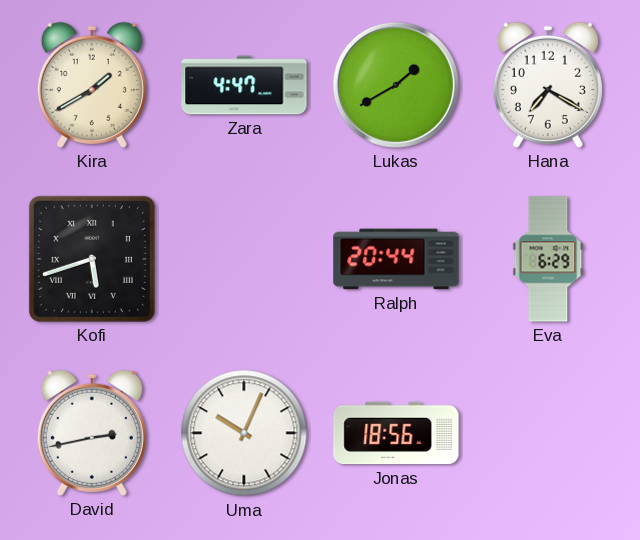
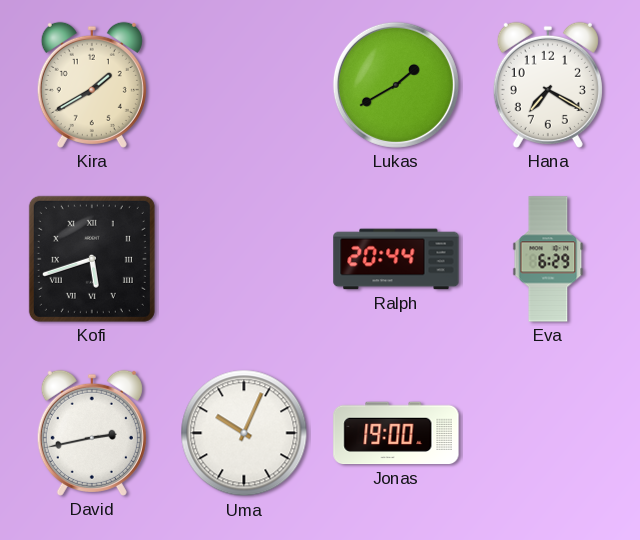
Zara: 4:47 -> none
Jonas: 18:56 -> 19:00
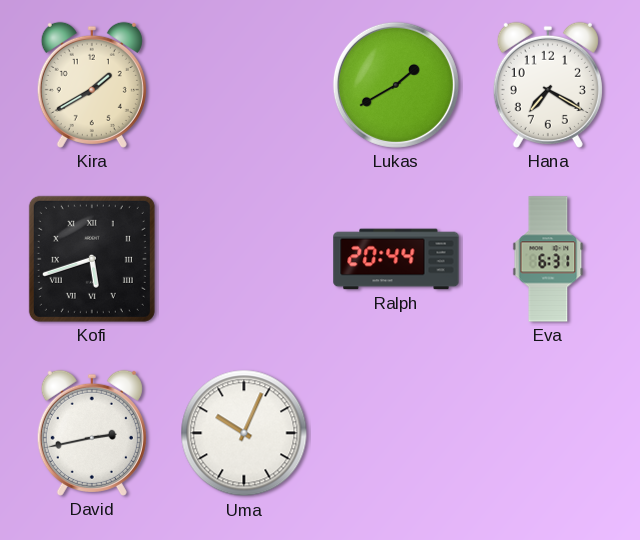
Eva: 6:29 -> 6:31
Jonas: 19:00 -> none
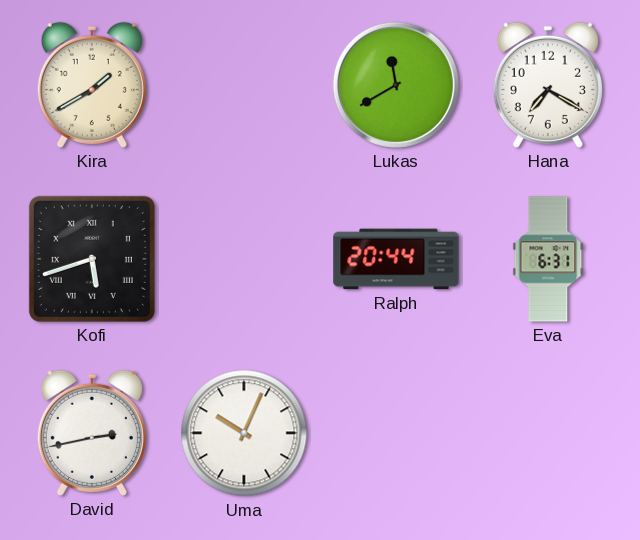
Lukas: 1:40 -> 11:40
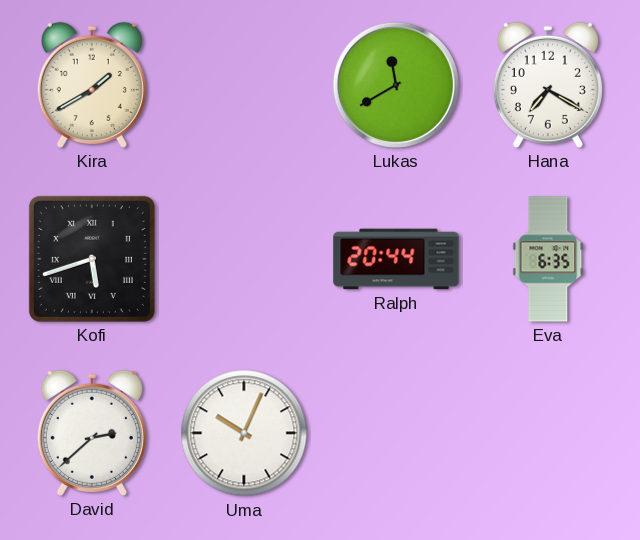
Eva: 6:31 -> 6:35
David: 2:43 -> 2:38
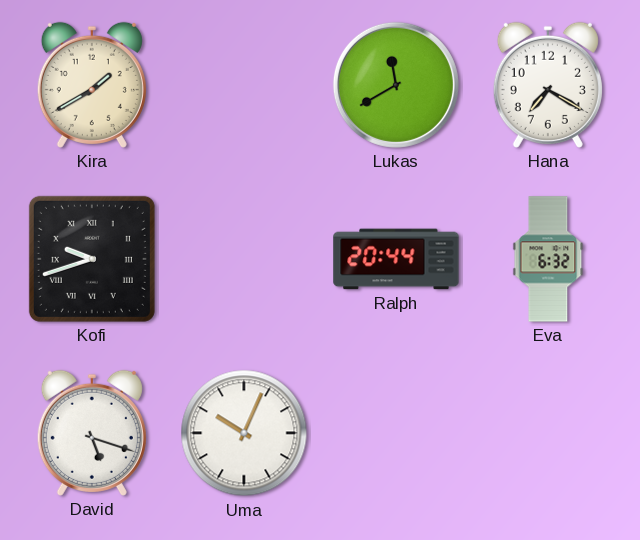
Kofi: 5:42 -> 9:42
Eva: 6:35 -> 6:32
David: 2:38 -> 5:18
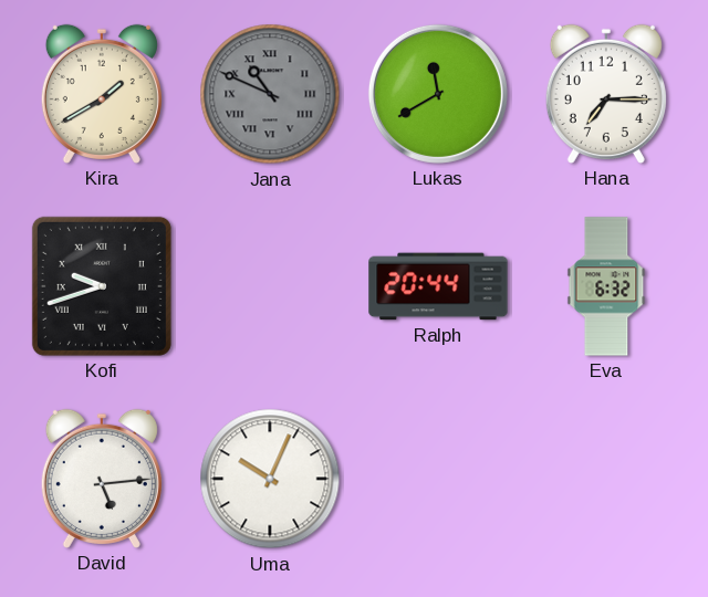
Jana: none -> 10:49
Hana: 7:20 -> 7:15
David: 5:18 -> 5:14
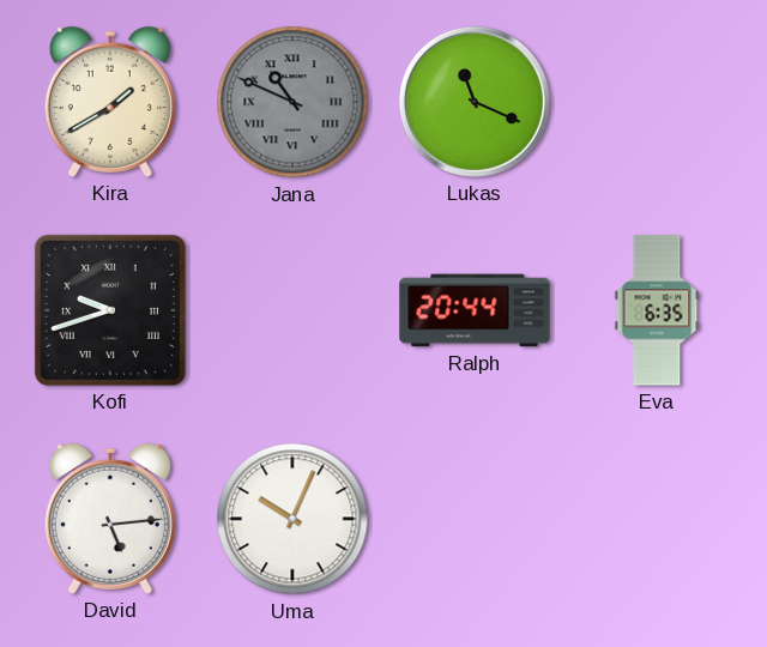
Lukas: 11:40 -> 11:19
Hana: 7:15 -> none
Eva: 6:32 -> 6:35
